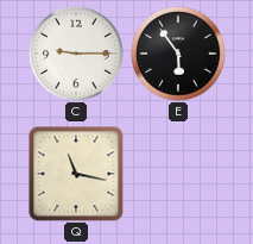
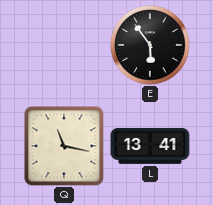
C: 9:15 -> none
L: none -> 13:41
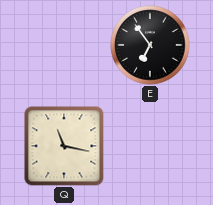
E: 5:54 -> 6:54
L: 13:41 -> none
